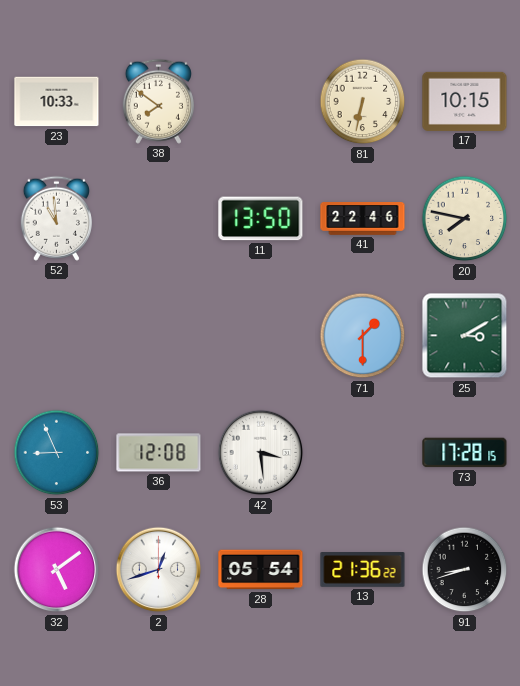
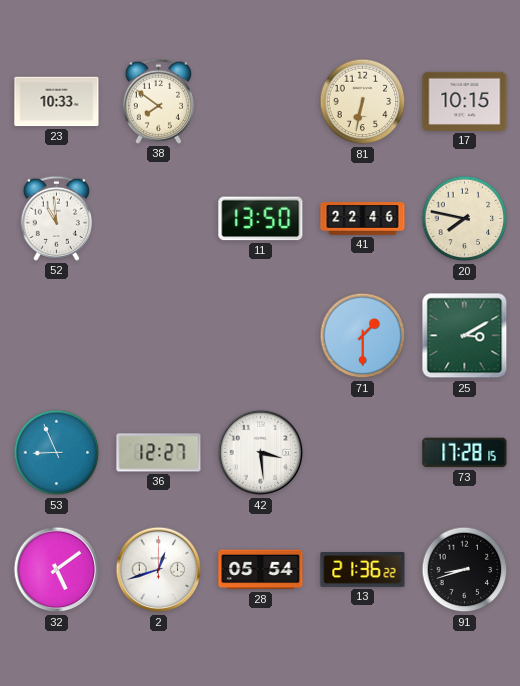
36: 12:08 -> 12:27
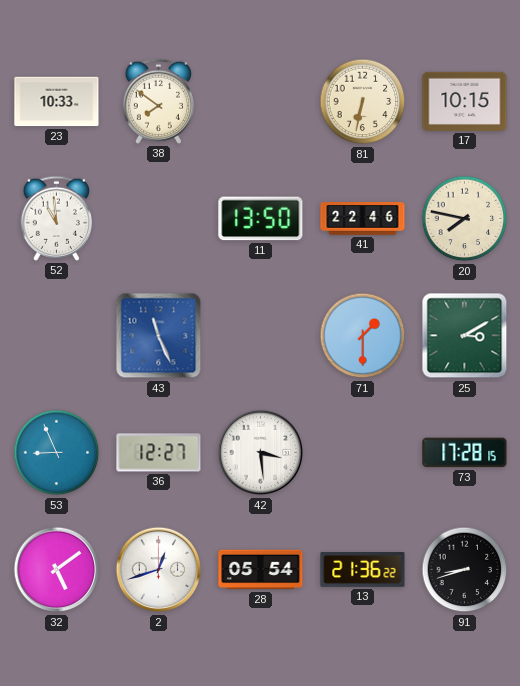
43: none -> 11:26
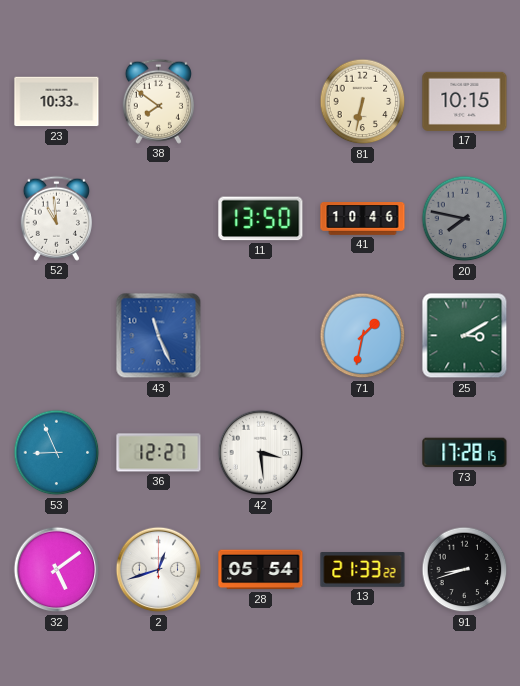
41: 22:46 -> 10:46
20 dial: cream -> grey
71: 1:30 -> 1:32
13: 21:36 -> 21:33
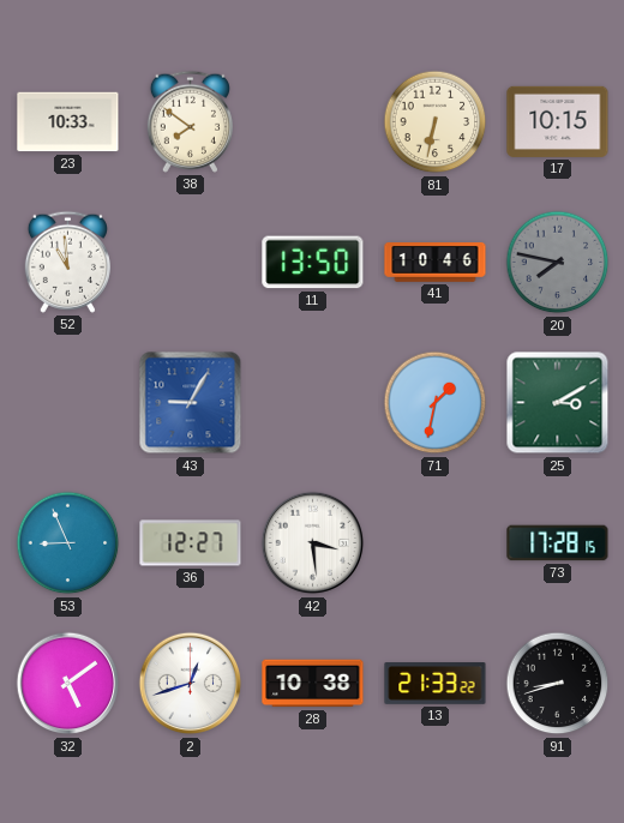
43: 11:26 -> 9:05
28: 05:54 -> 10:38
